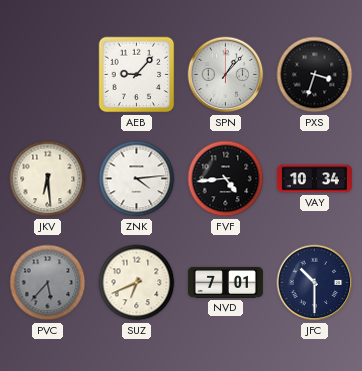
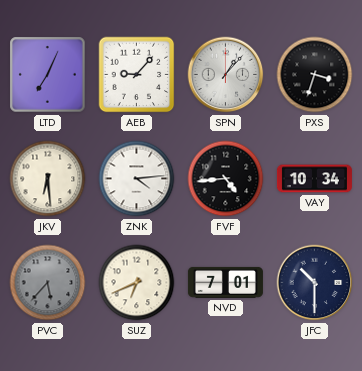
LTD: none -> 7:04
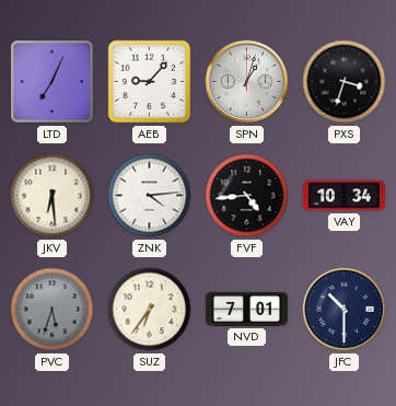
SPN: 1:07 -> 1:03
PVC: 5:37 -> 5:33
SUZ: 6:41 -> 6:36
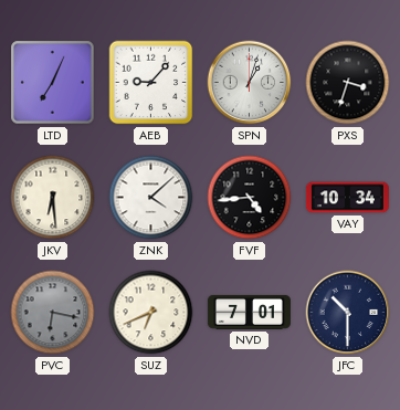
ZNK: 4:14 -> 4:08
PVC: 5:33 -> 6:17
SUZ: 6:36 -> 6:41
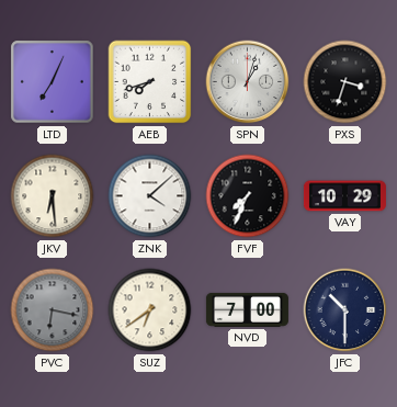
AEB: 9:07 -> 7:42
FVF: 4:44 -> 7:34
VAY: 10:34 -> 10:29
SUZ: 6:41 -> 6:39
NVD: 7:01 -> 7:00
